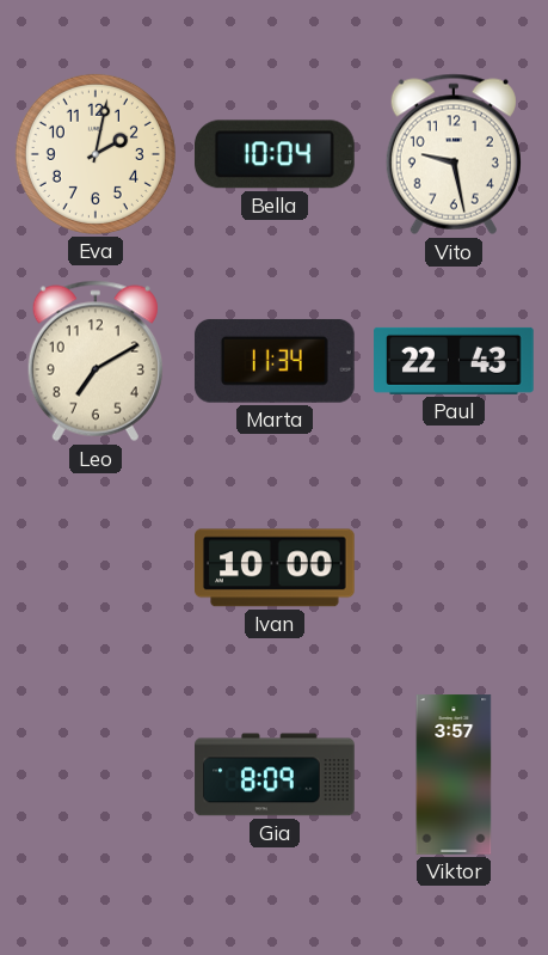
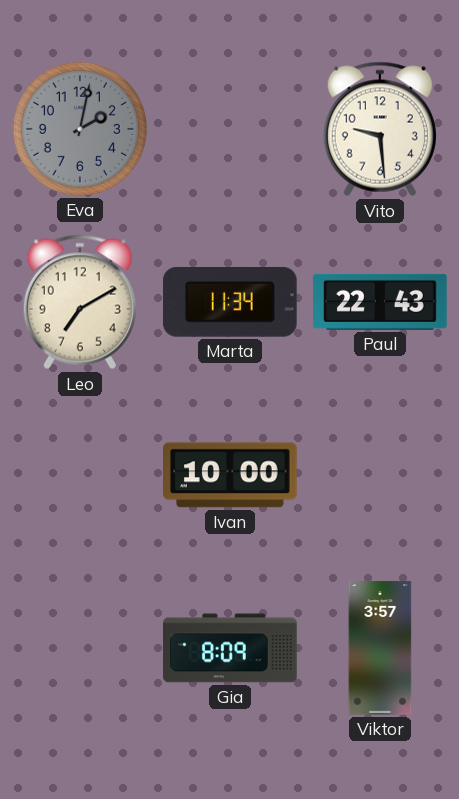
Eva dial: cream -> grey
Bella: 10:04 -> none
Vito: 9:28 -> 9:29
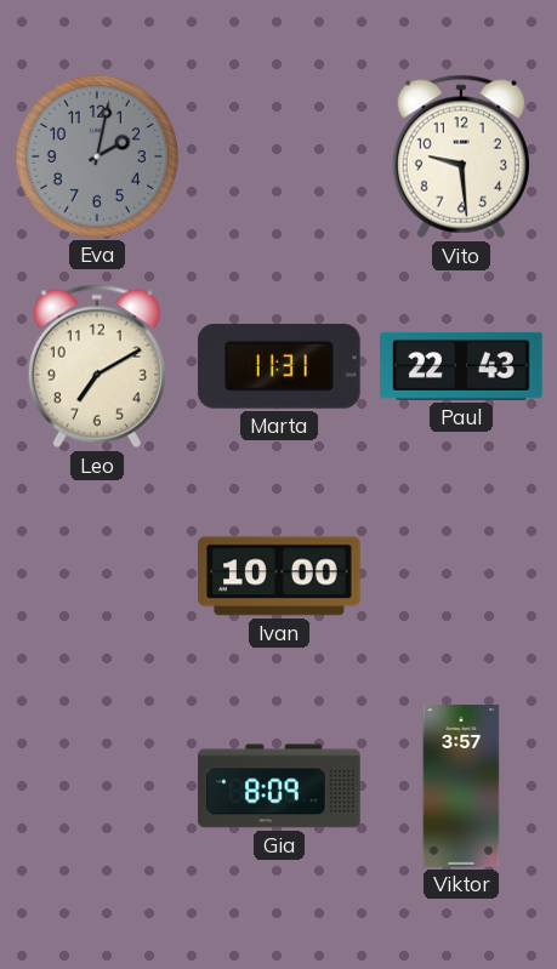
Marta: 11:34 -> 11:31
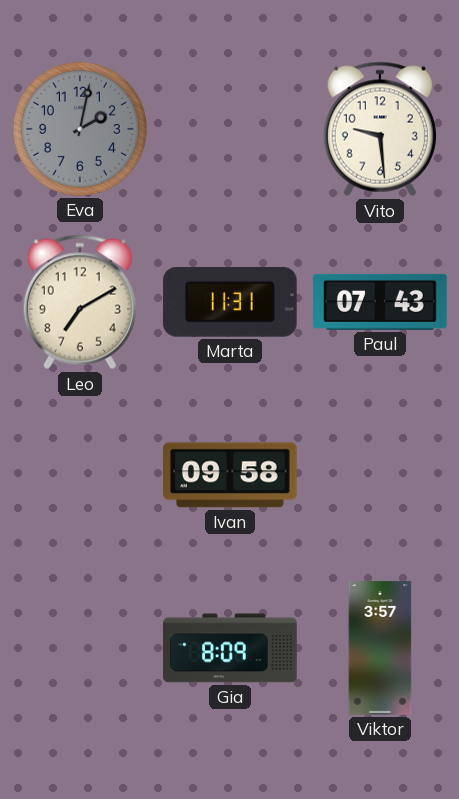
Paul: 22:43 -> 07:43
Ivan: 10:00 -> 09:58
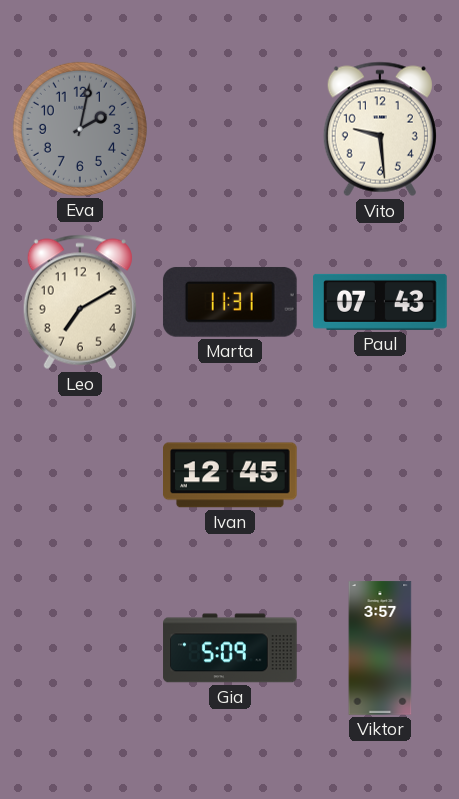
Ivan: 09:58 -> 12:45
Gia: 8:09 -> 5:09
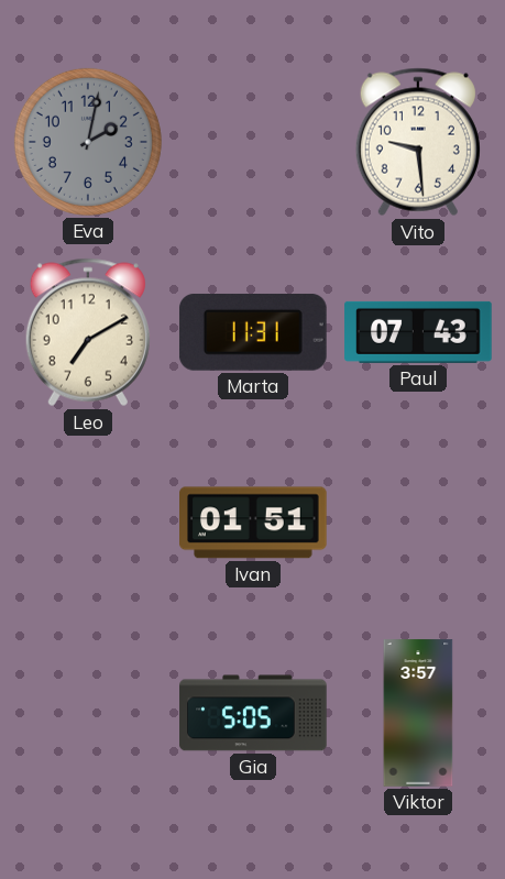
Ivan: 12:45 -> 01:51
Gia: 5:09 -> 5:05
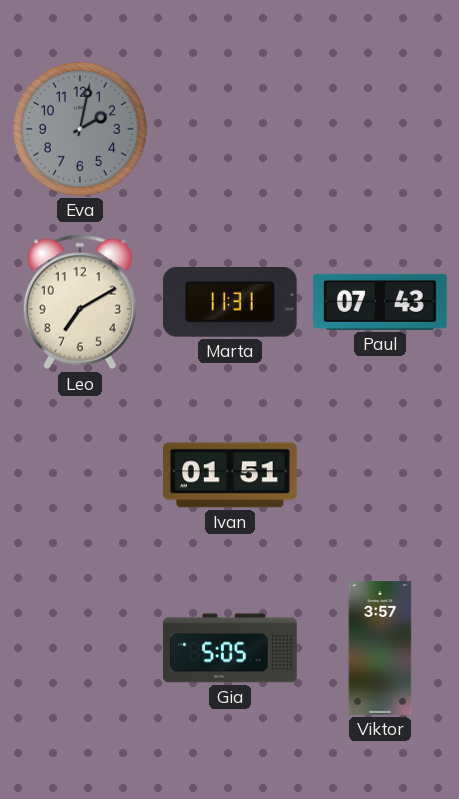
Vito: 9:29 -> none
